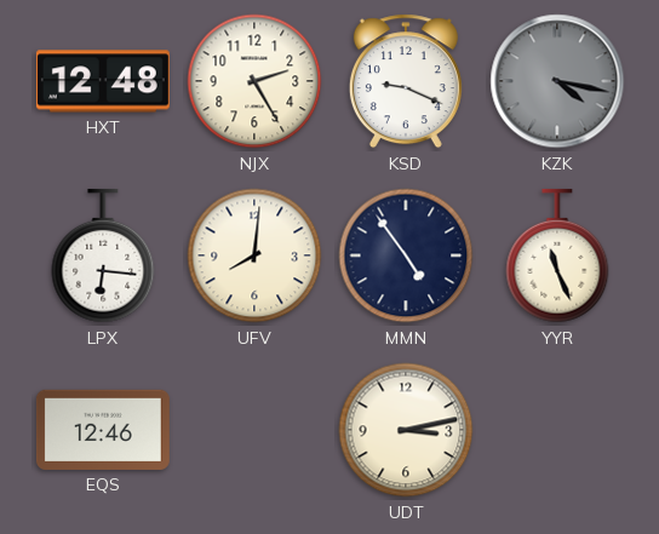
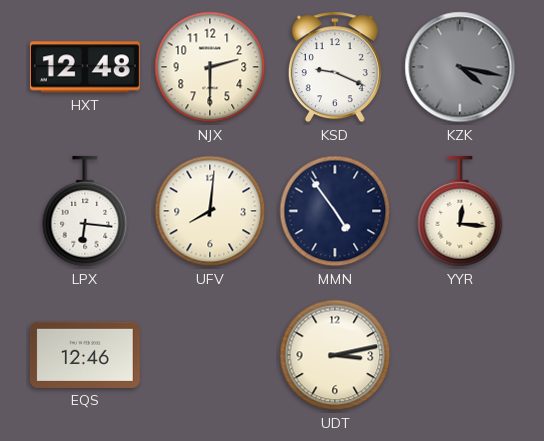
NJX: 2:25 -> 2:30
YYR: 11:26 -> 12:16
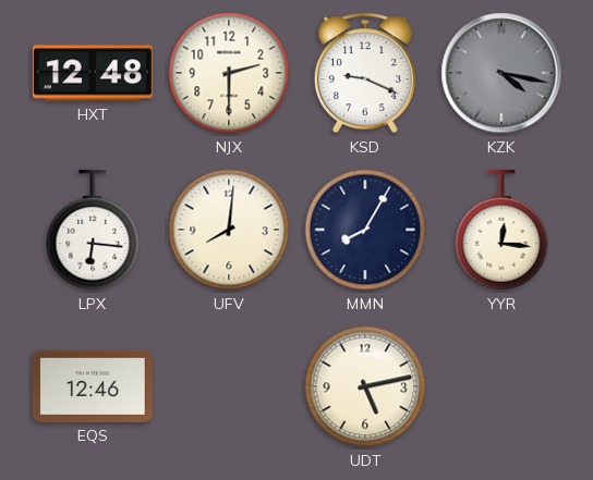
MMN: 4:54 -> 8:05
UDT: 3:13 -> 5:13
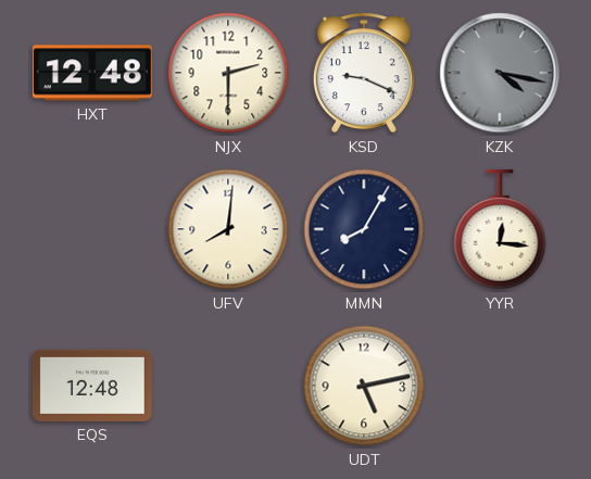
LPX: 6:16 -> none
EQS: 12:46 -> 12:48
